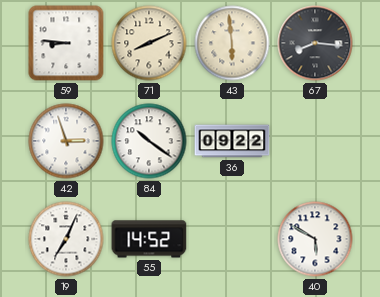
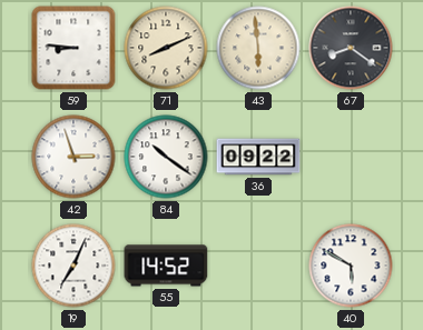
67: 8:16 -> 8:21
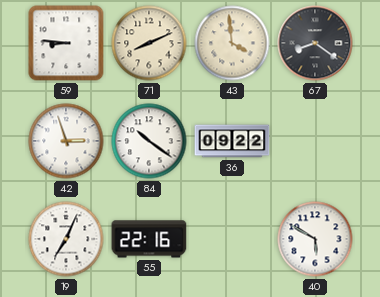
43: 5:59 -> 3:59
55: 14:52 -> 22:16
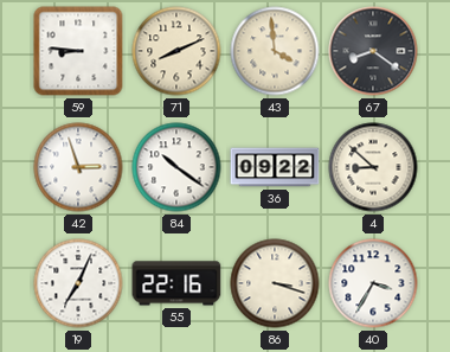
4: none -> 8:52
86: none -> 3:18
40: 5:50 -> 3:35
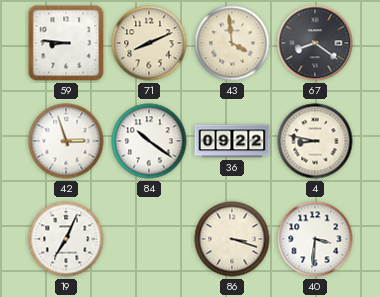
4: 8:52 -> 8:47
55: 22:16 -> none
40: 3:35 -> 3:31
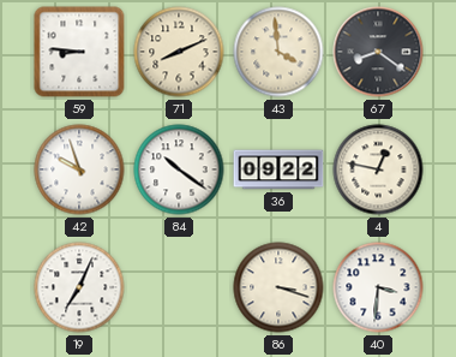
42: 2:57 -> 9:57
4: 8:47 -> 12:47
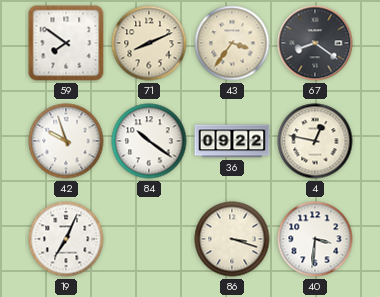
59: 8:46 -> 7:51
43: 3:59 -> 3:36
